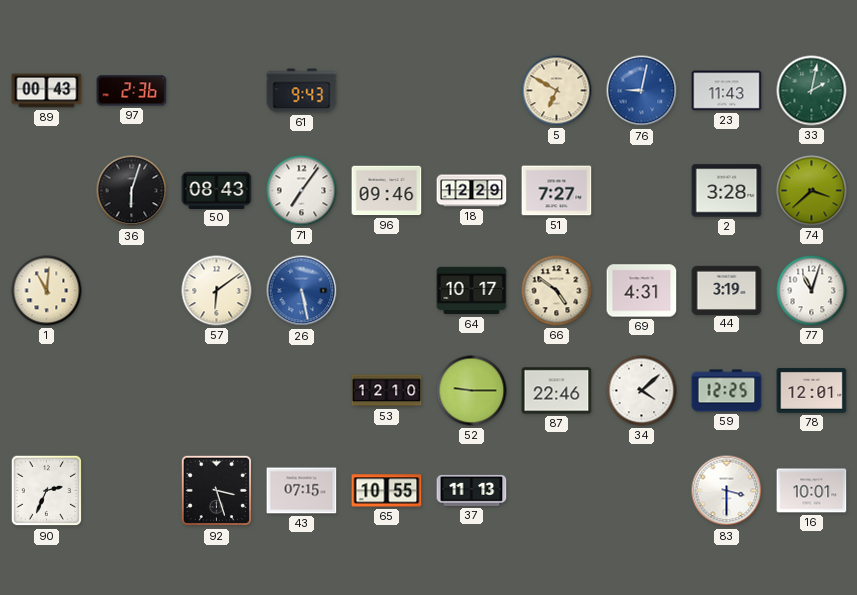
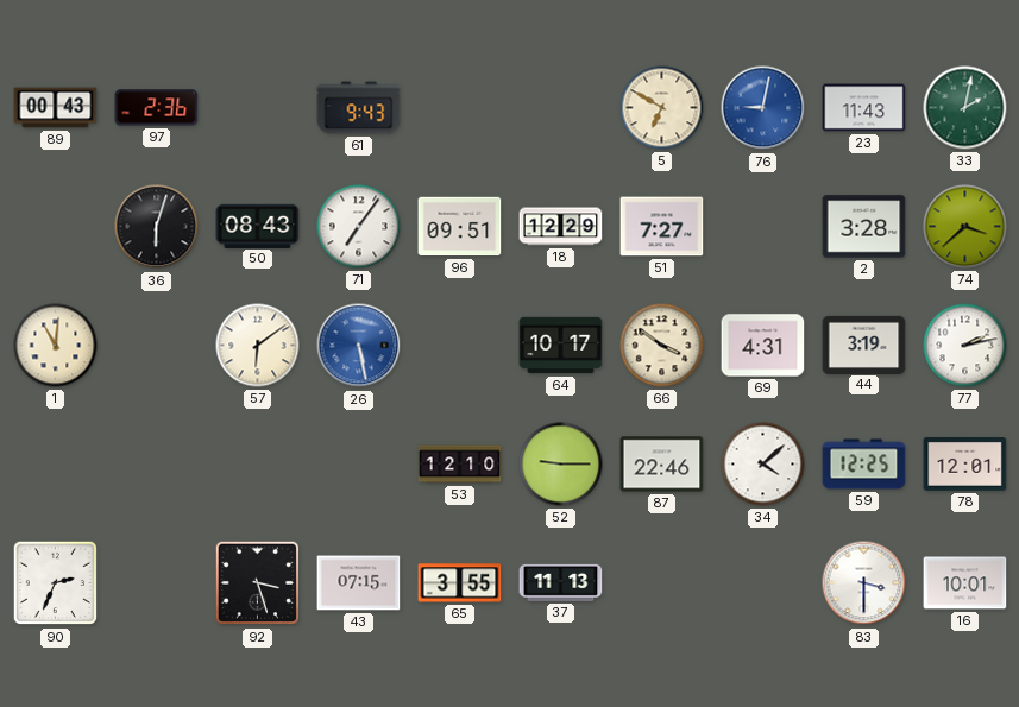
96: 09:46 -> 09:51
66: 4:51 -> 3:51
77: 11:03 -> 2:13
65: 10:55 -> 3:55
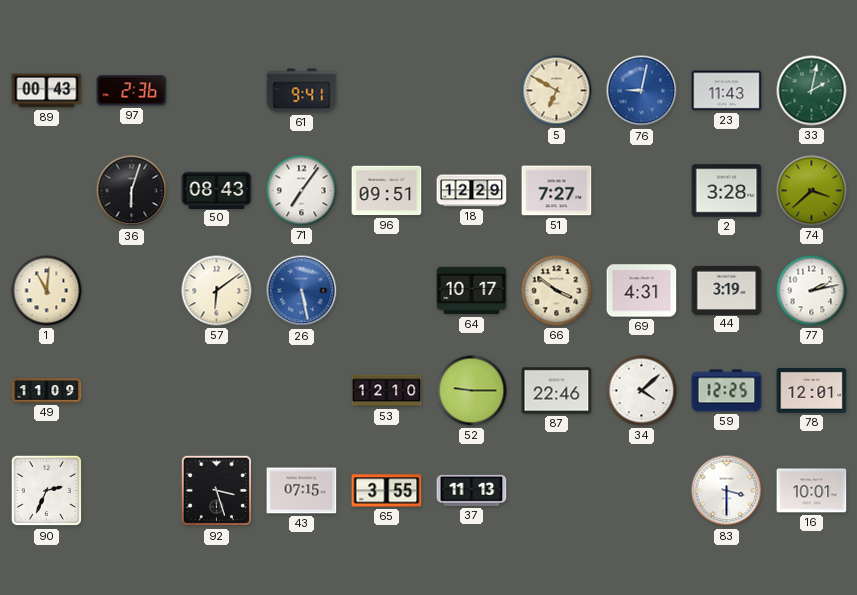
61: 9:43 -> 9:41
49: none -> 11:09
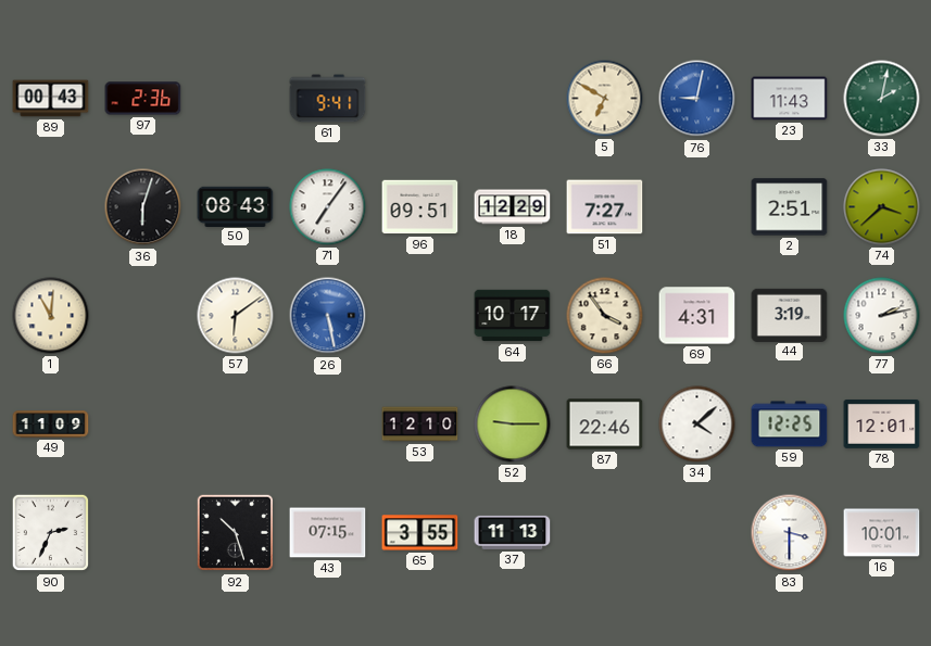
2: 3:28 -> 2:51
66: 3:51 -> 3:54
92: 3:27 -> 10:27
